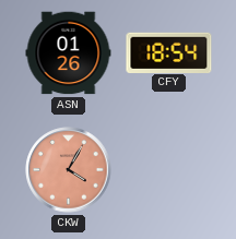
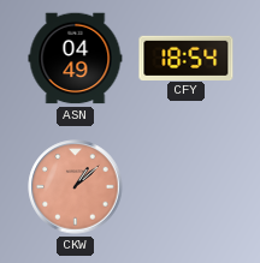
ASN: 01:26 -> 04:49
CKW: 4:05 -> 1:08
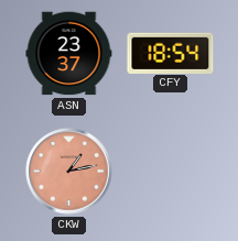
ASN: 04:49 -> 23:37
CKW: 1:08 -> 1:13
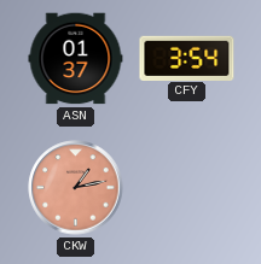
ASN: 23:37 -> 01:37
CFY: 18:54 -> 3:54
